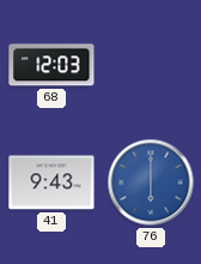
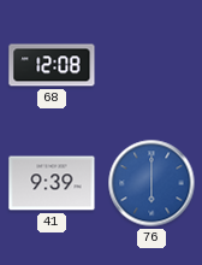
68: 12:03 -> 12:08
41: 9:43 -> 9:39
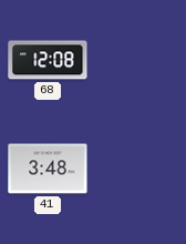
41: 9:39 -> 3:48
76: 6:00 -> none
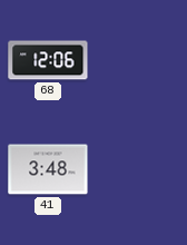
68: 12:08 -> 12:06
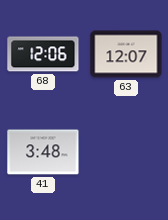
63: none -> 12:07
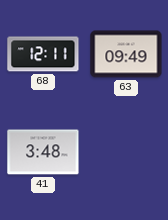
68: 12:06 -> 12:11
63: 12:07 -> 09:49
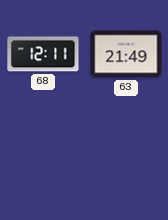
63: 09:49 -> 21:49
41: 3:48 -> none
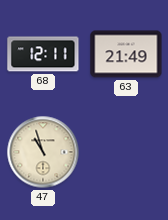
47: none -> 10:57
